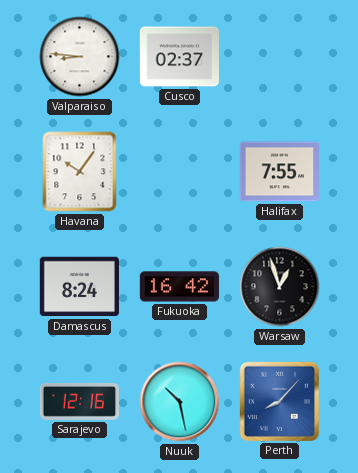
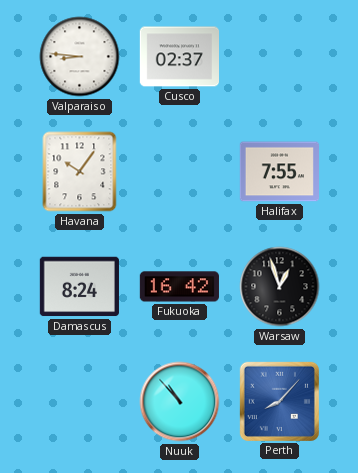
Sarajevo: 12:16 -> none
Nuuk: 10:28 -> 10:53
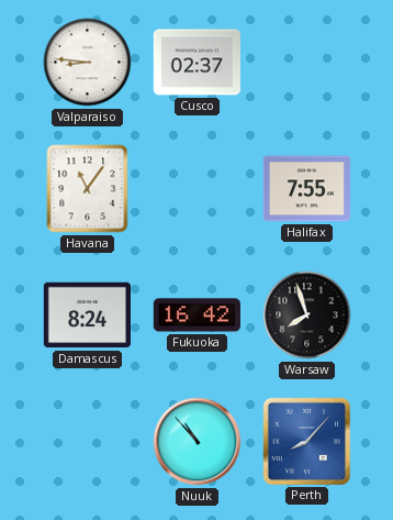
Havana: 10:06 -> 11:06
Warsaw: 12:57 -> 7:57
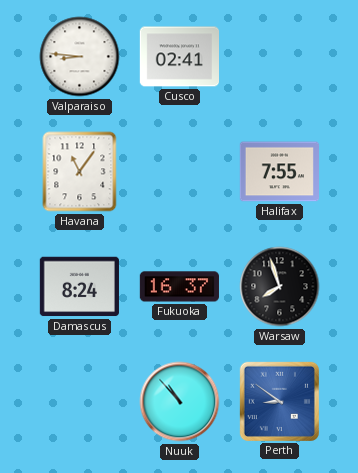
Cusco: 02:37 -> 02:41
Fukuoka: 16:42 -> 16:37
Perth: 8:07 -> 8:51
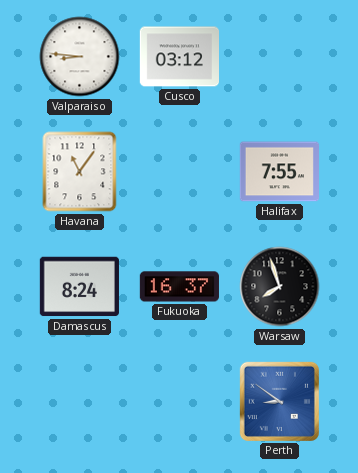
Cusco: 02:41 -> 03:12
Nuuk: 10:53 -> none
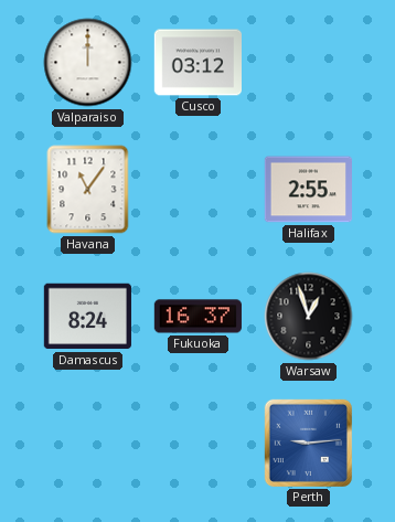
Valparaiso: 8:46 -> 12:00
Halifax: 7:55 -> 2:55
Warsaw: 7:57 -> 12:57
Perth: 8:51 -> 9:14
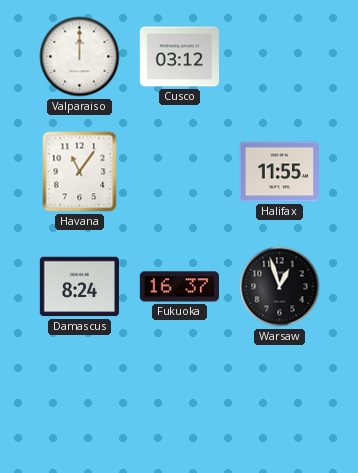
Halifax: 2:55 -> 11:55
Perth: 9:14 -> none
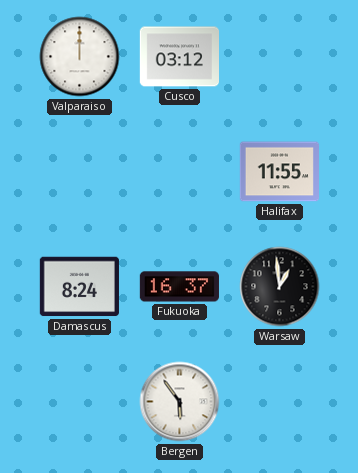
Havana: 11:06 -> none
Warsaw: 12:57 -> 12:59
Bergen: none -> 5:54
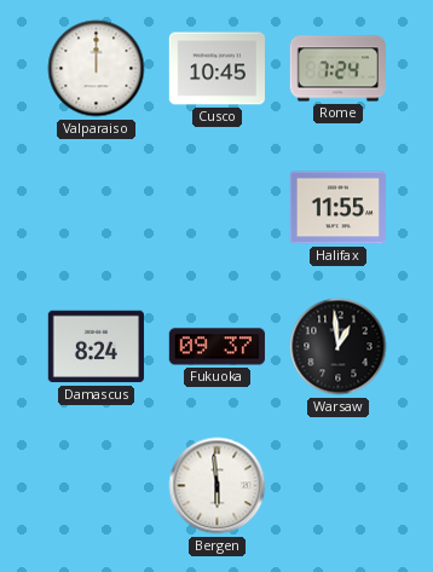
Cusco: 03:12 -> 10:45
Rome: none -> 7:24
Fukuoka: 16:37 -> 09:37
Bergen: 5:54 -> 5:59
